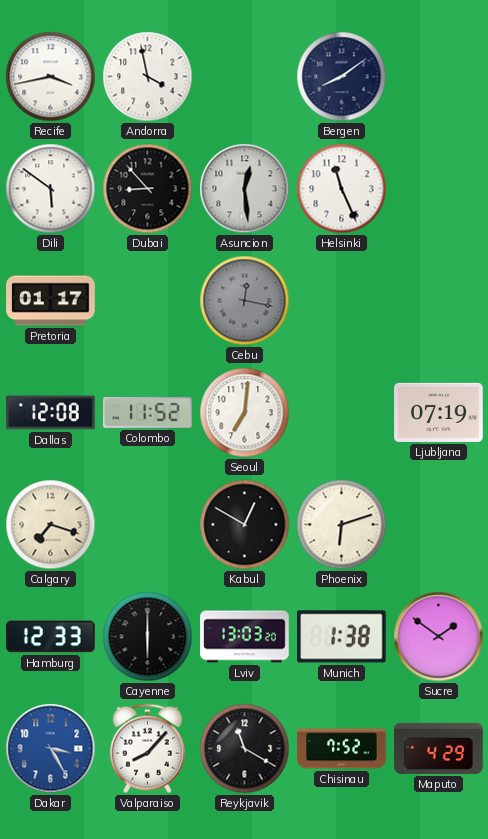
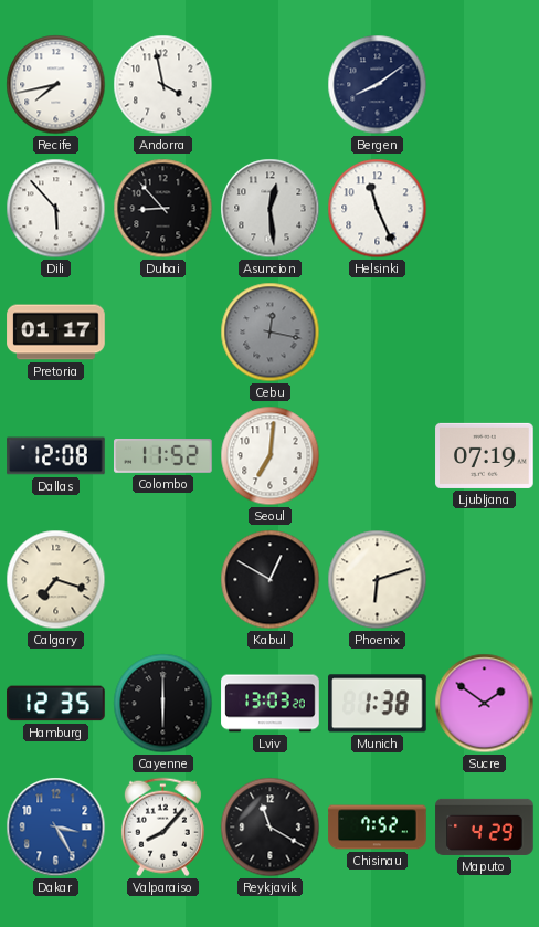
Recife: 3:43 -> 7:43
Dili: 5:51 -> 5:53
Hamburg: 12:33 -> 12:35
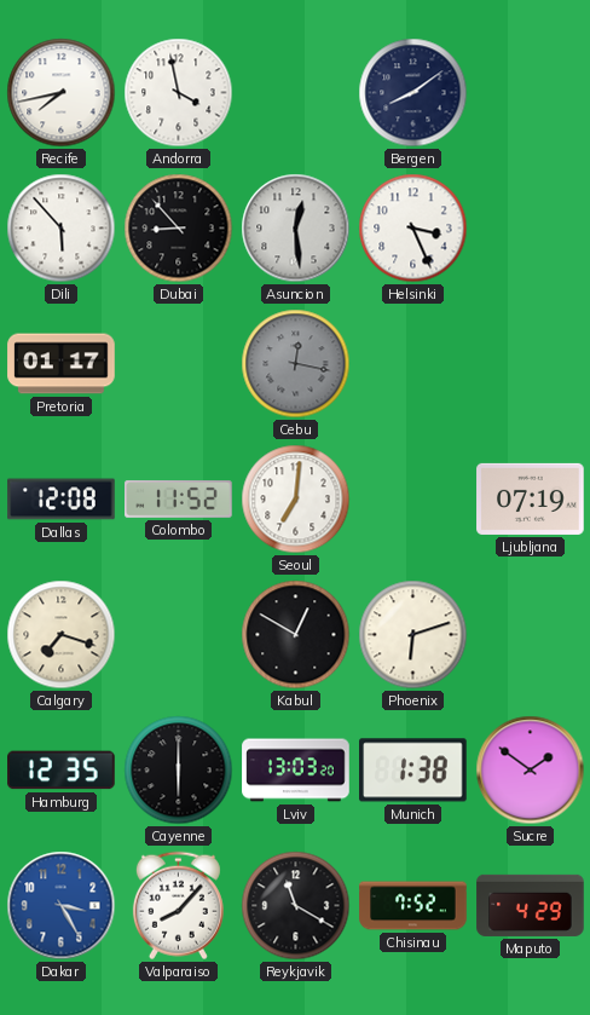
Helsinki: 11:26 -> 3:26
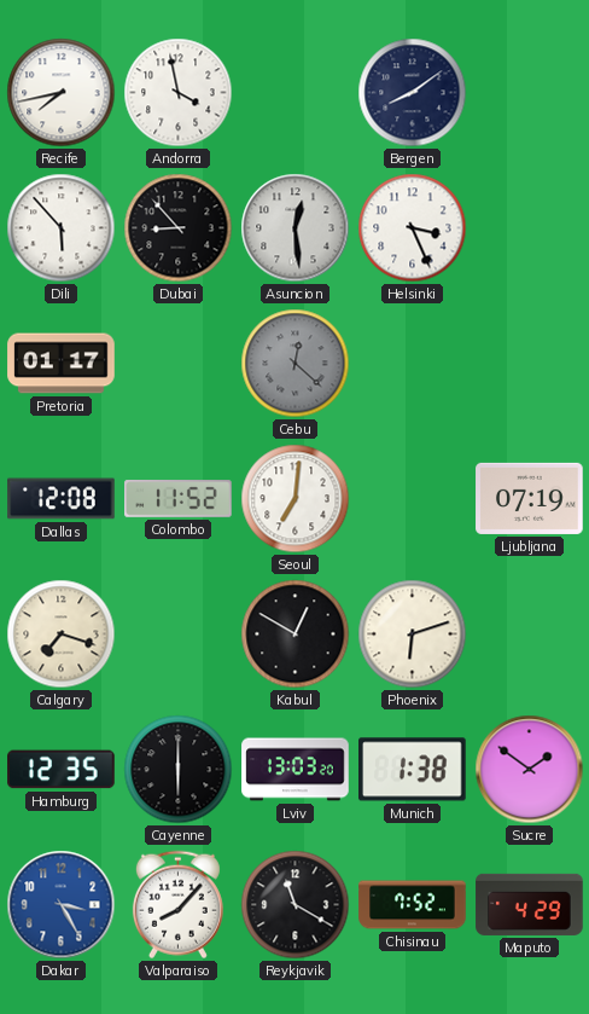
Cebu: 12:17 -> 12:22
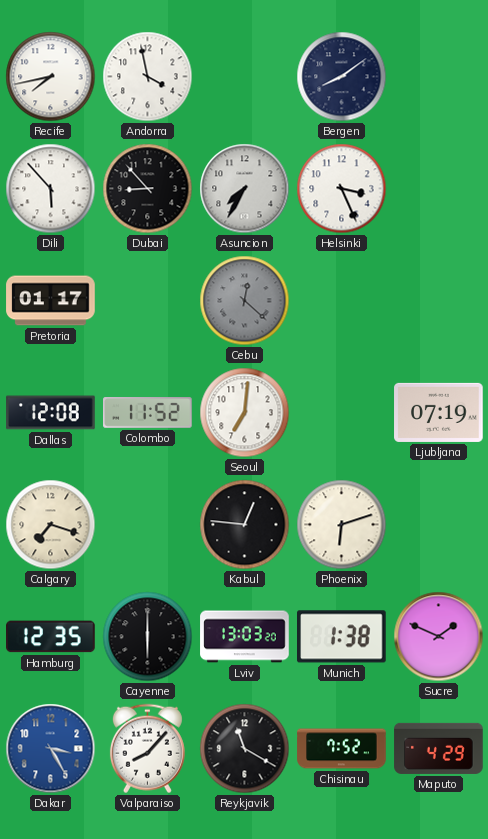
Asuncion: 12:29 -> 7:35
Kabul: 12:50 -> 12:46
Sucre: 1:51 -> 1:49
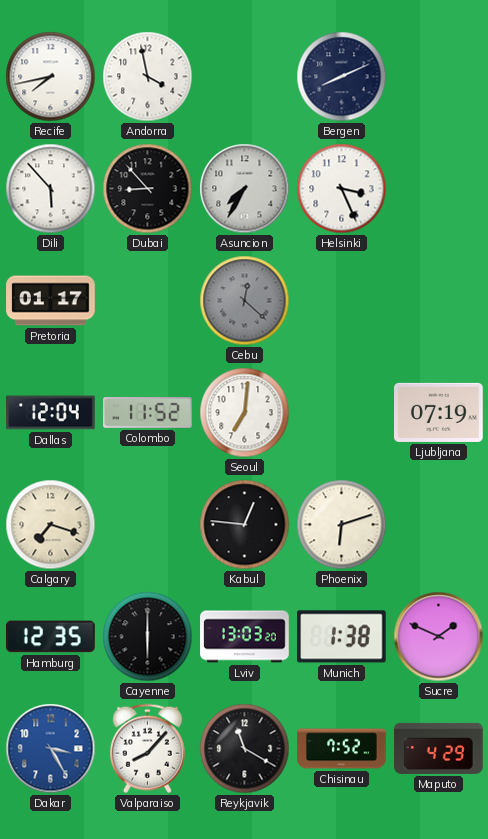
Bergen: 8:09 -> 8:11
Dallas: 12:08 -> 12:04
